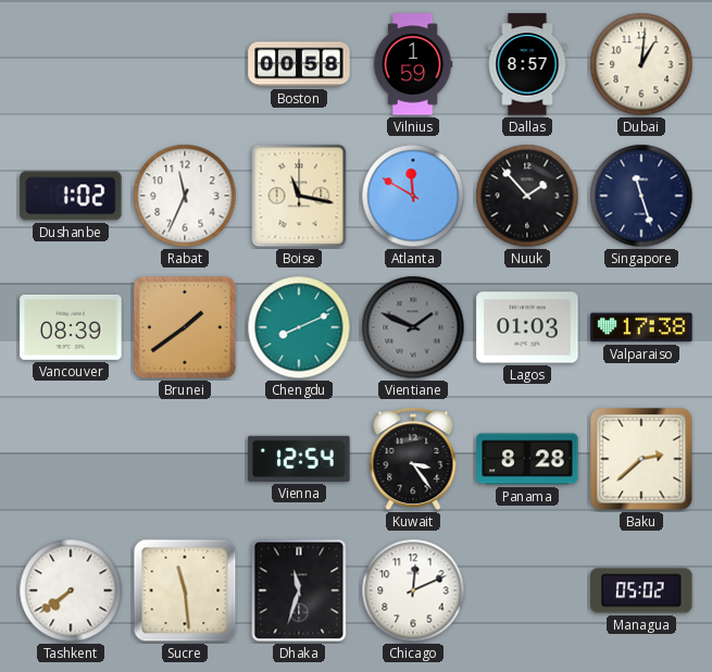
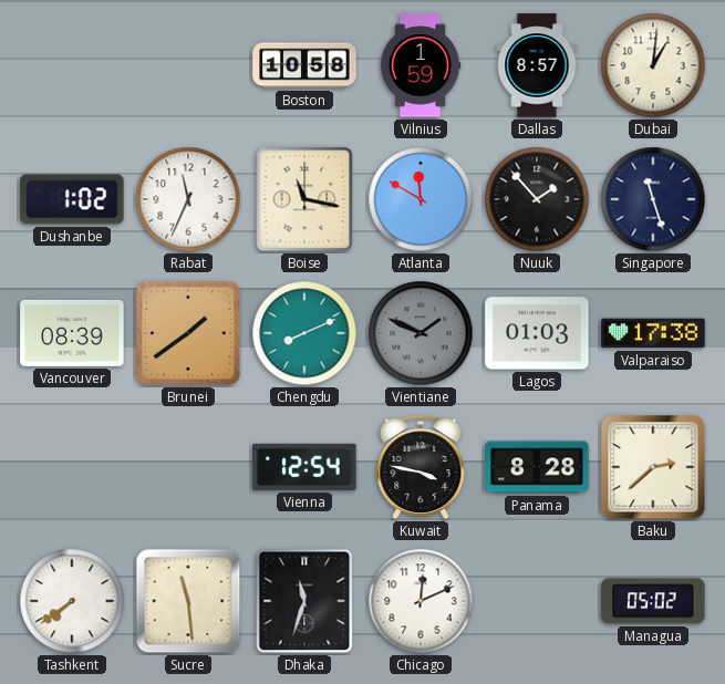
Boston: 00:58 -> 10:58
Kuwait: 3:24 -> 3:47
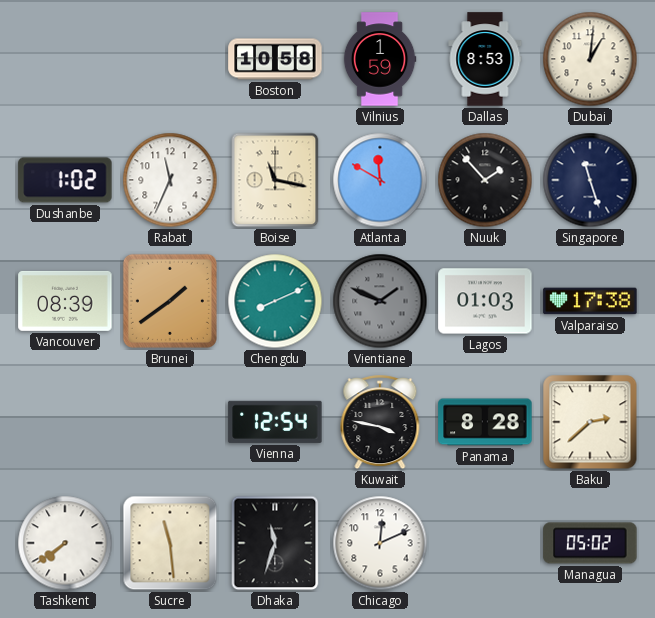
Dallas: 8:57 -> 8:53
